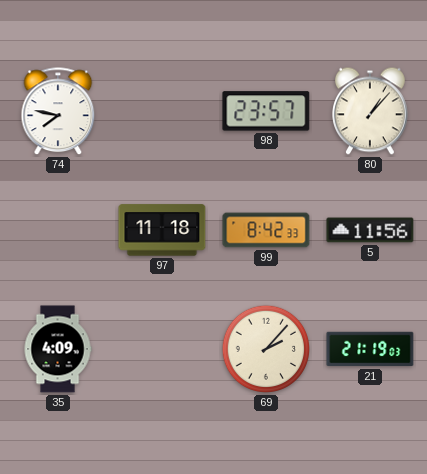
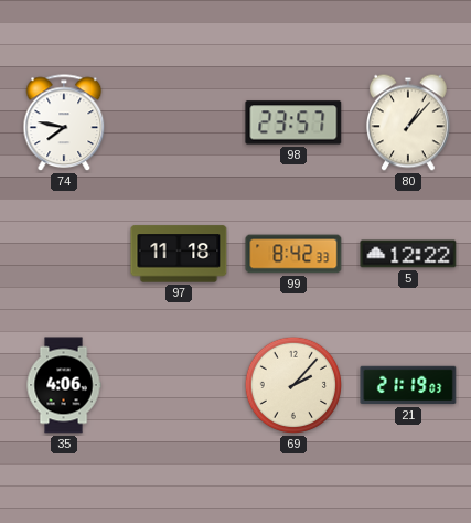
5: 11:56 -> 12:22
35: 4:09 -> 4:06
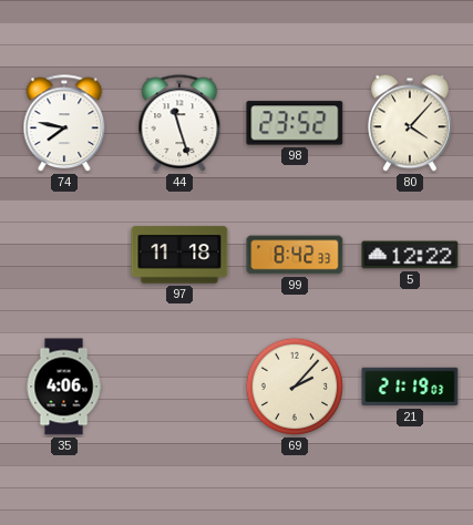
44: none -> 11:27
98: 23:57 -> 23:52
80: 1:07 -> 4:07
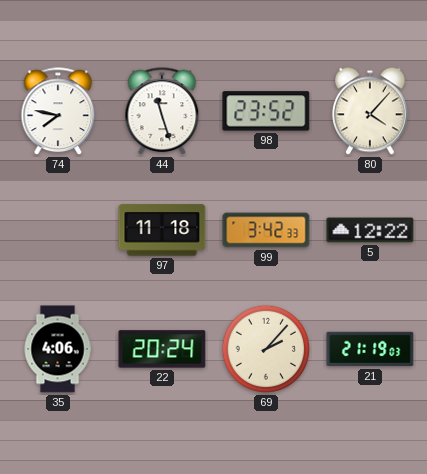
99: 8:42 -> 3:42
22: none -> 20:24
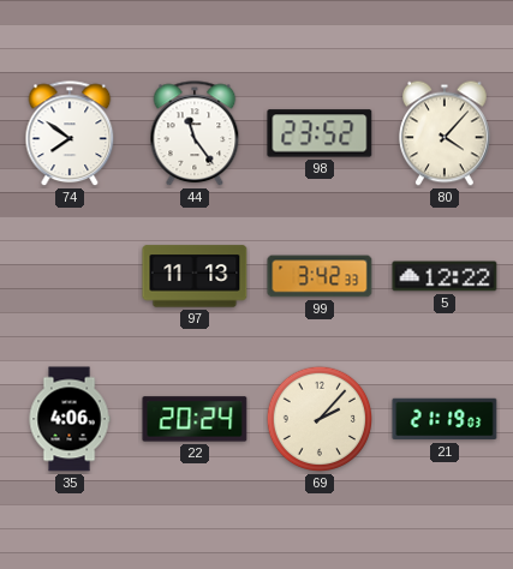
74: 7:47 -> 7:51
44: 11:27 -> 11:24
97: 11:18 -> 11:13
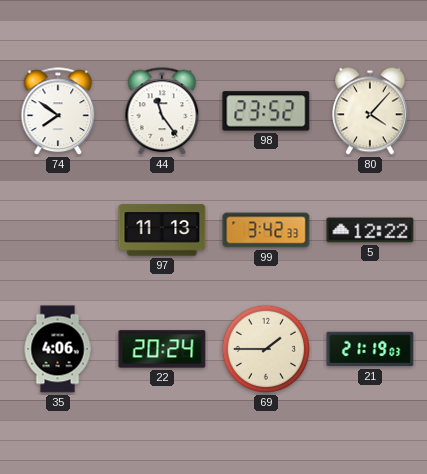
69: 2:07 -> 1:45
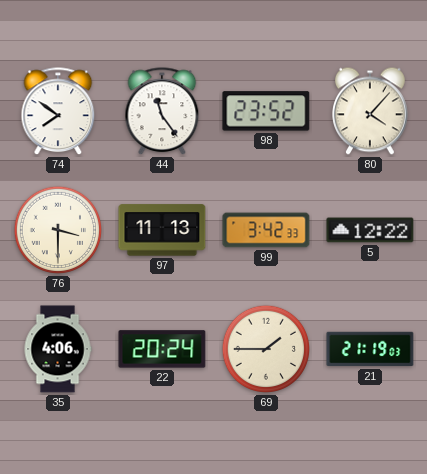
76: none -> 3:30
